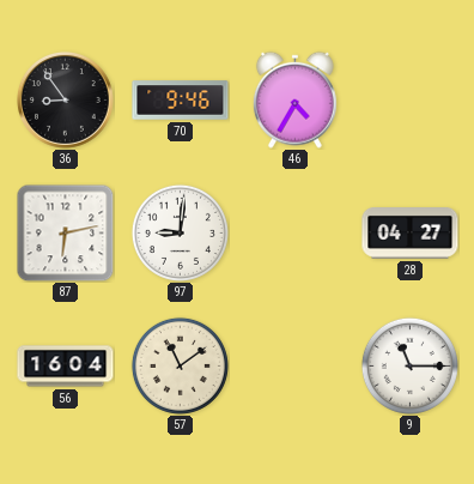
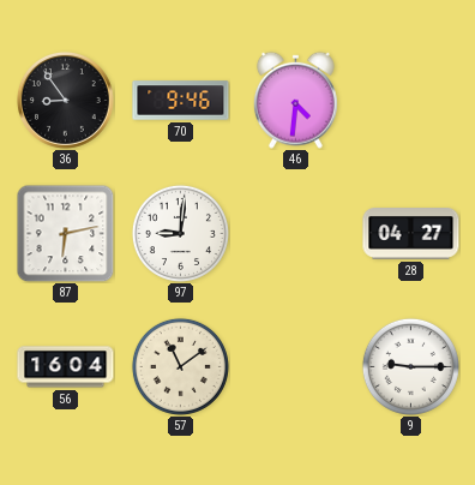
46: 4:35 -> 4:31
9: 11:15 -> 9:15
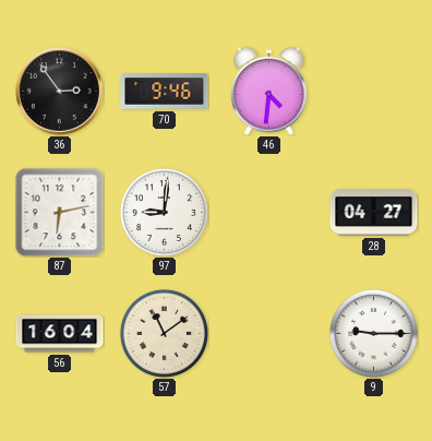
36: 8:54 -> 2:54
